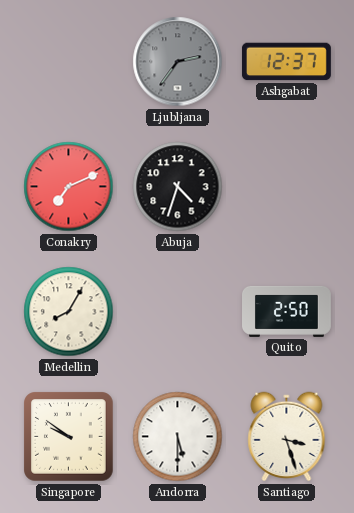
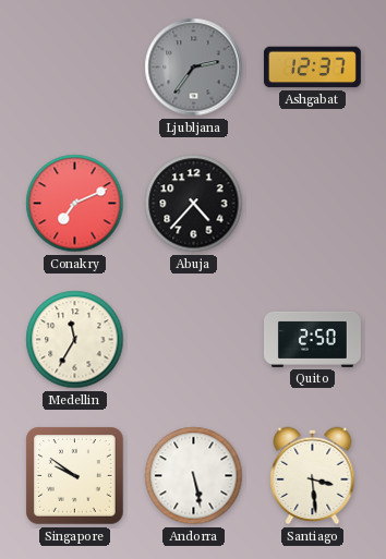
Abuja: 4:33 -> 4:37
Medellin: 8:05 -> 11:35
Andorra: 5:30 -> 5:28
Santiago: 3:27 -> 3:29
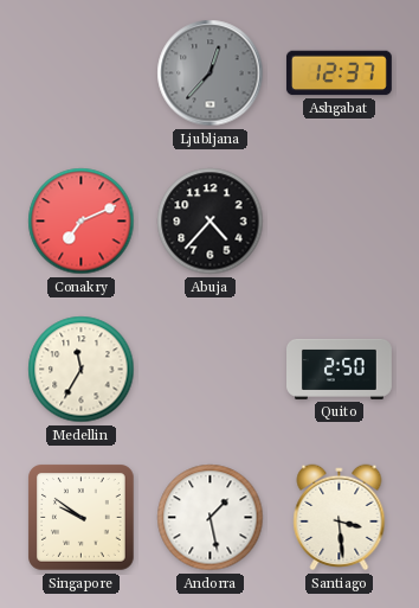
Ljubljana: 2:36 -> 12:37
Andorra: 5:28 -> 1:28
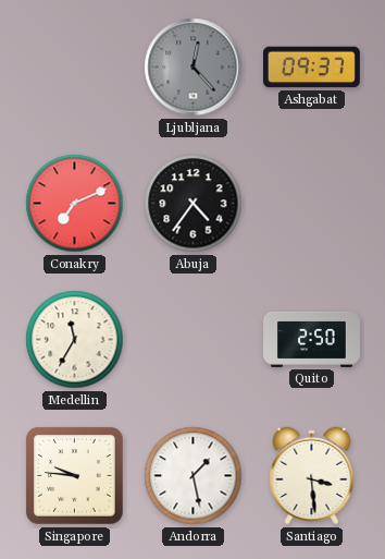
Ljubljana: 12:37 -> 12:23
Ashgabat: 12:37 -> 09:37
Abuja: 4:37 -> 4:36
Singapore: 9:51 -> 9:46
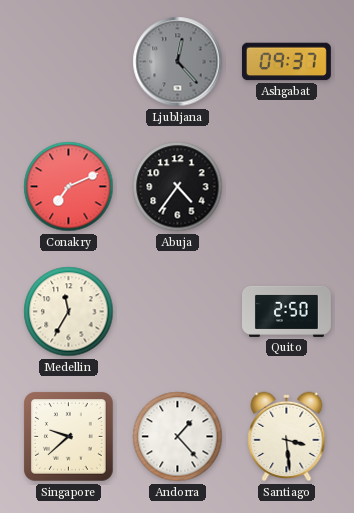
Singapore: 9:46 -> 9:38
Andorra: 1:28 -> 1:23
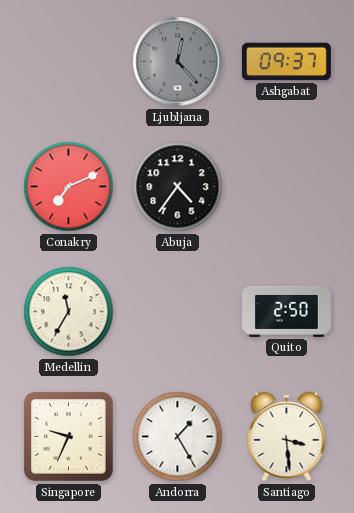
Singapore: 9:38 -> 9:34
Andorra: 1:23 -> 1:25
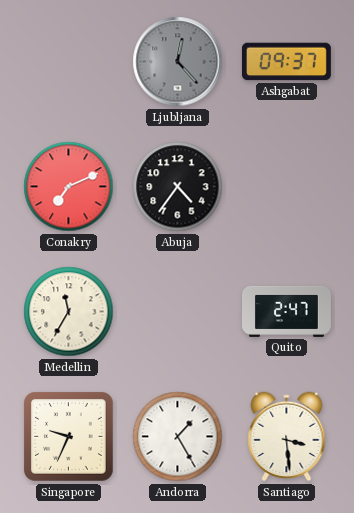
Quito: 2:50 -> 2:47
